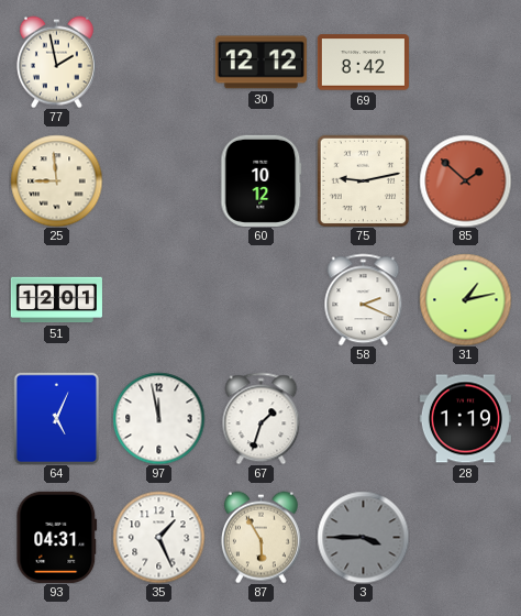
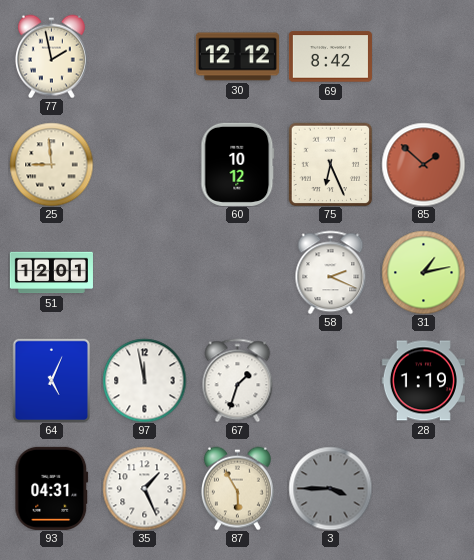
75: 9:13 -> 6:26
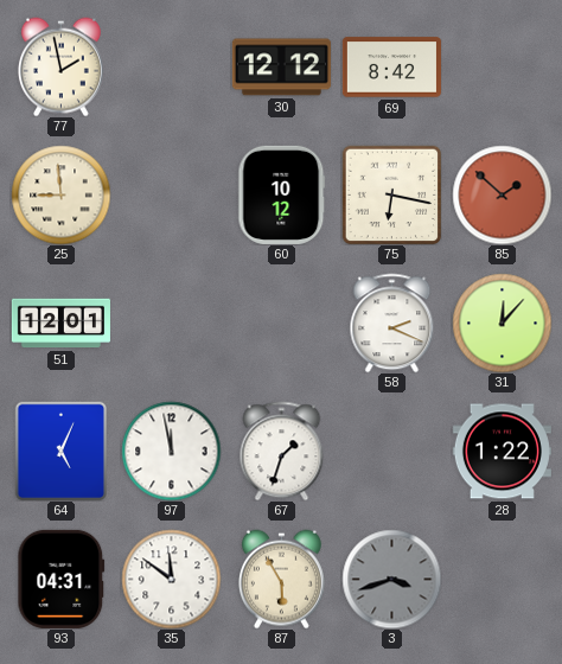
75: 6:26 -> 6:17
31: 1:13 -> 12:07
28: 1:19 -> 1:22
35: 1:26 -> 11:51
3: 3:45 -> 3:42
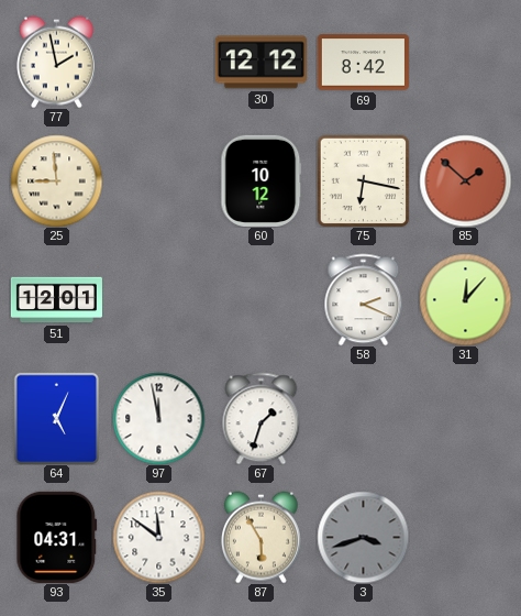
28: 1:22 -> none
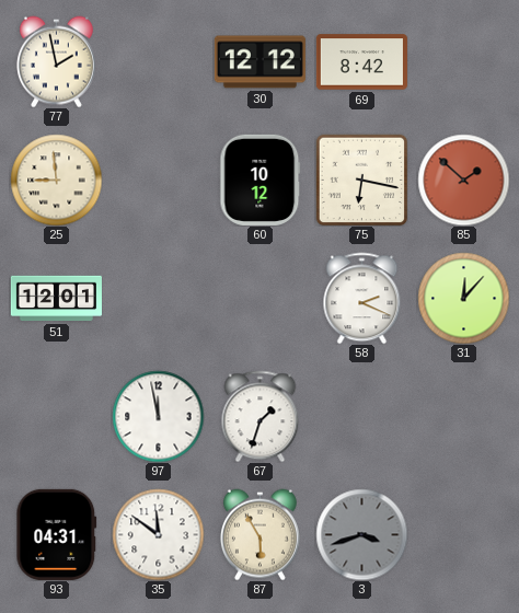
64: 5:04 -> none
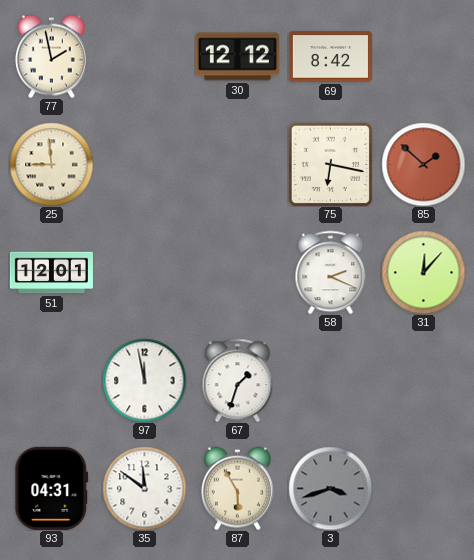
60: 10:12 -> none
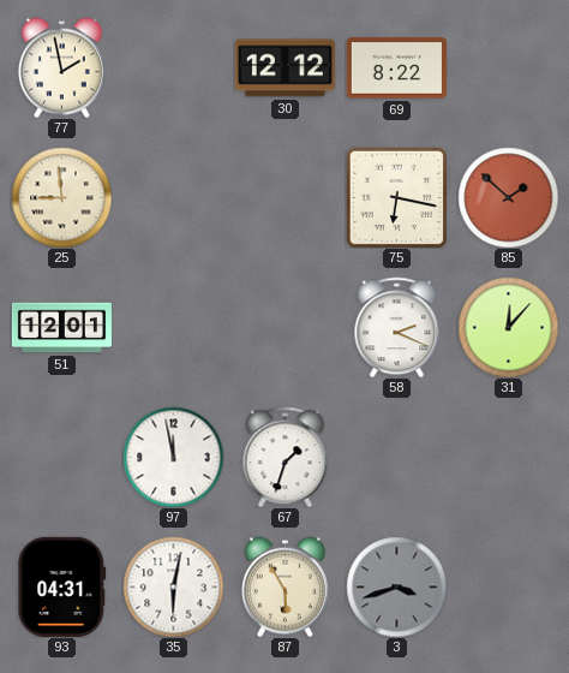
69: 8:42 -> 8:22
35: 11:51 -> 6:02
